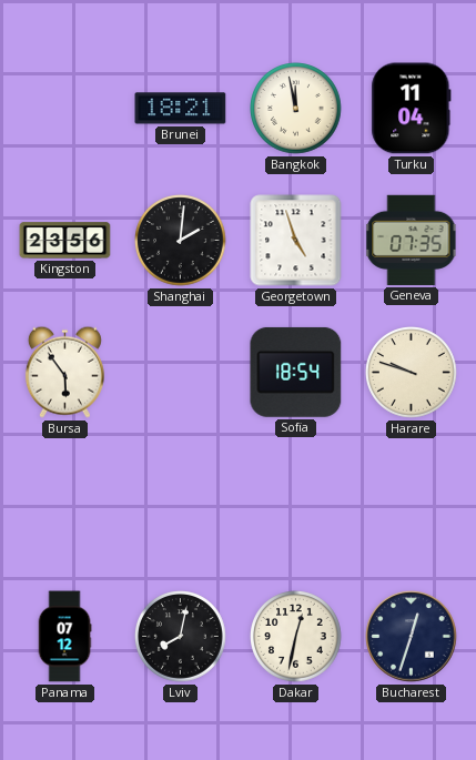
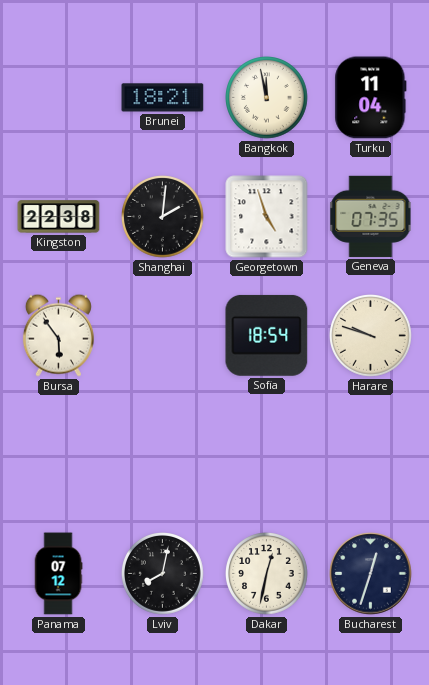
Kingston: 23:56 -> 22:38
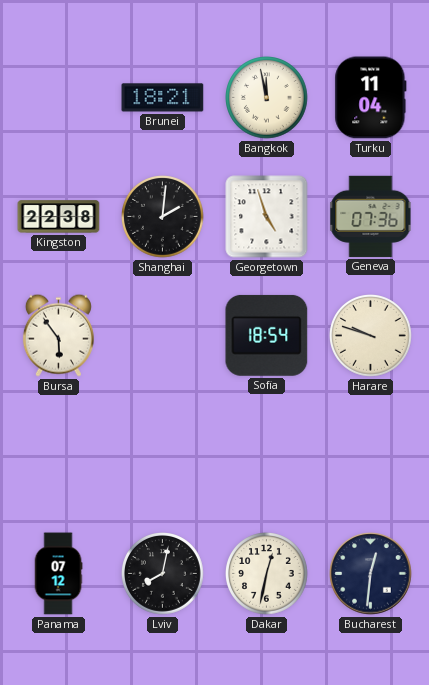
Geneva: 07:35 -> 07:36
Bucharest: 12:33 -> 12:31
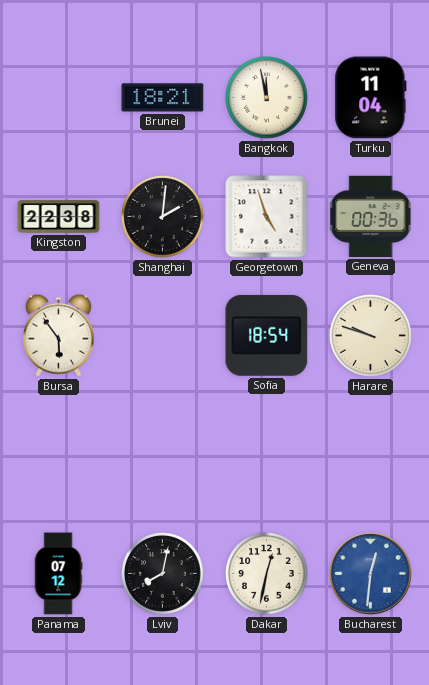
Geneva: 07:36 -> 00:36
Bucharest dial: navy -> blue
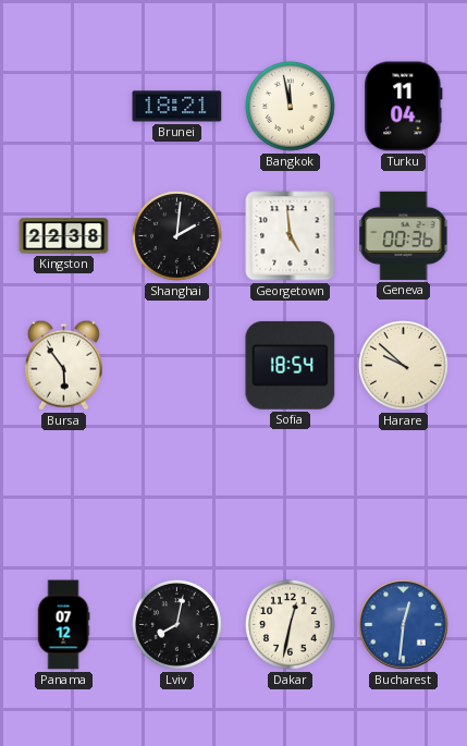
Georgetown: 4:57 -> 4:59
Harare: 9:48 -> 9:52
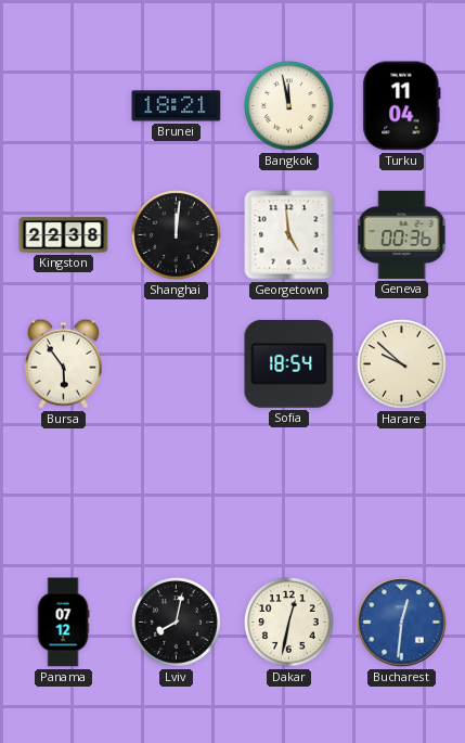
Shanghai: 2:01 -> 12:01
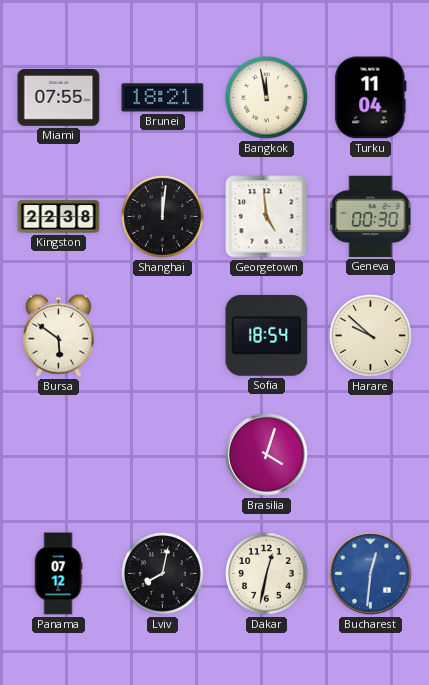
Miami: none -> 07:55
Geneva: 00:36 -> 00:30
Bursa: 5:54 -> 5:51
Brasilia: none -> 4:03
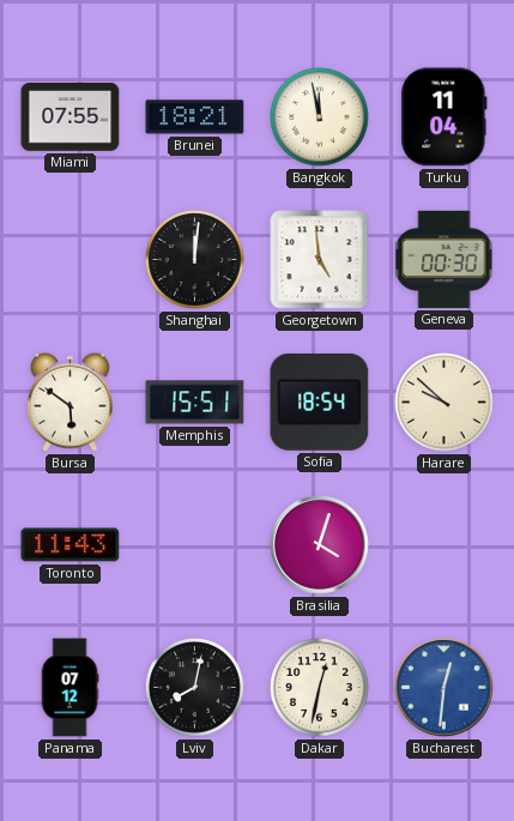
Kingston: 22:38 -> none
Memphis: none -> 15:51
Toronto: none -> 11:43
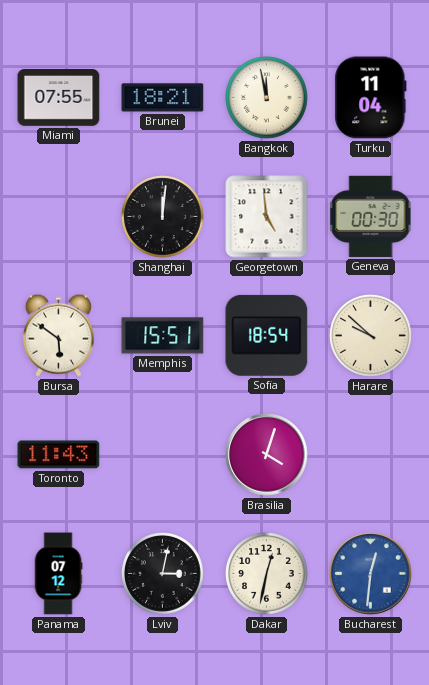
Lviv: 8:02 -> 3:02
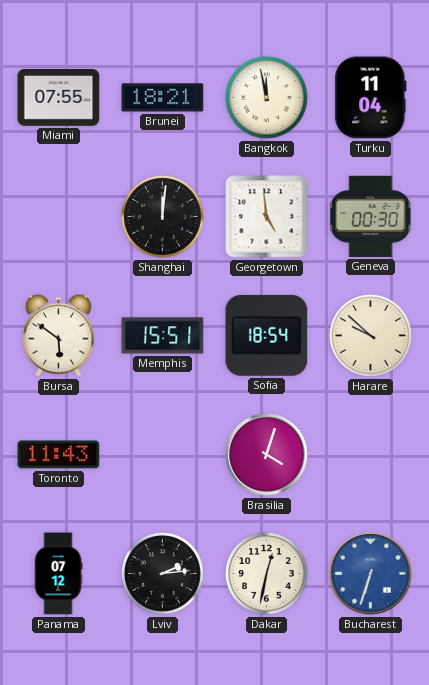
Lviv: 3:02 -> 2:14
Bucharest: 12:31 -> 6:33
